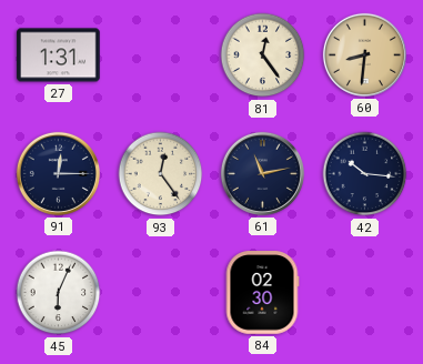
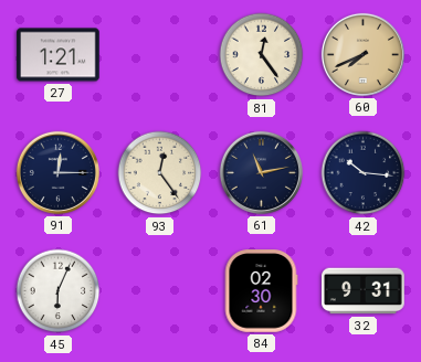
27: 1:31 -> 1:21
60: 8:31 -> 7:41
32: none -> 9:31
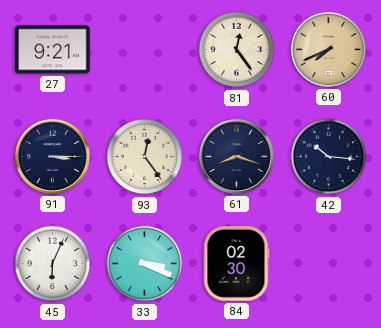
27: 1:21 -> 9:21
91: 12:15 -> 3:15
61: 11:13 -> 8:18
33: none -> 3:19
32: 9:31 -> none
